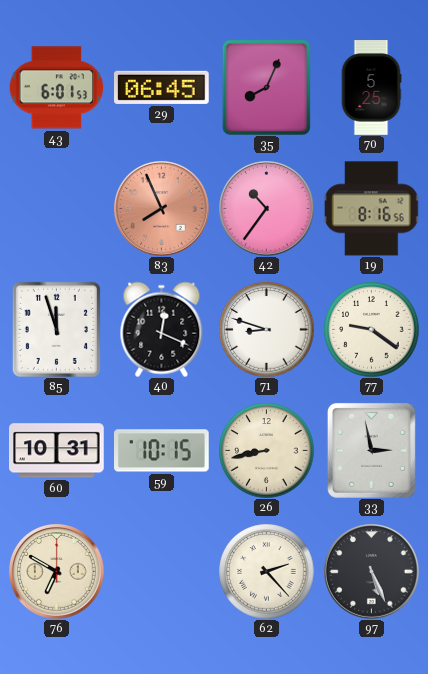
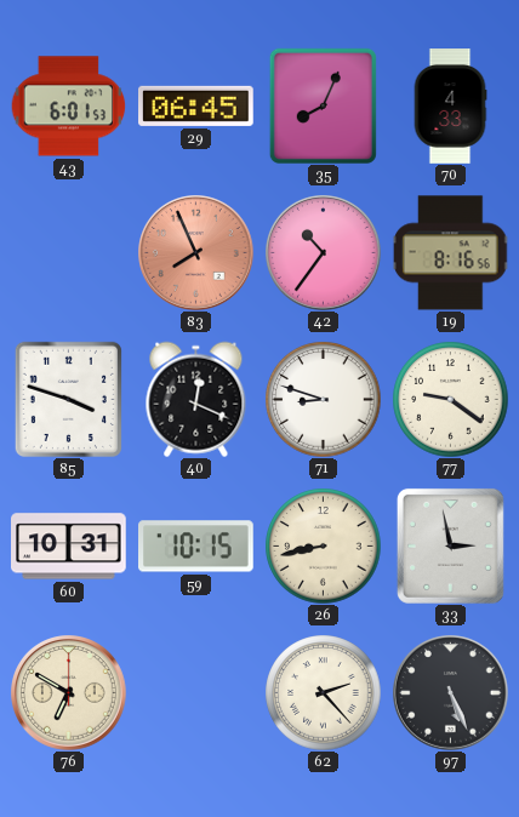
70: 5:25 -> 4:33
85: 11:57 -> 3:48
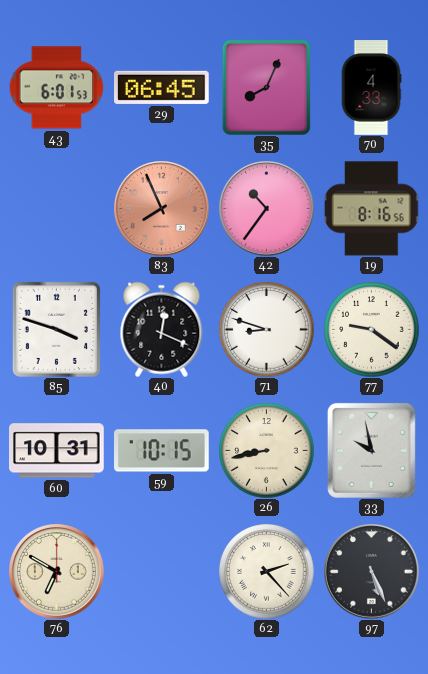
33: 2:58 -> 9:58
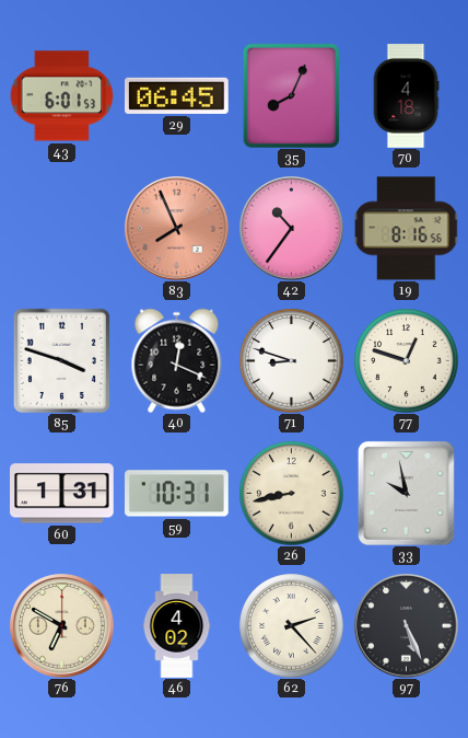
70: 4:33 -> 4:18
77: 9:21 -> 12:48
60: 10:31 -> 1:31
59: 10:15 -> 10:31
46: none -> 4:02
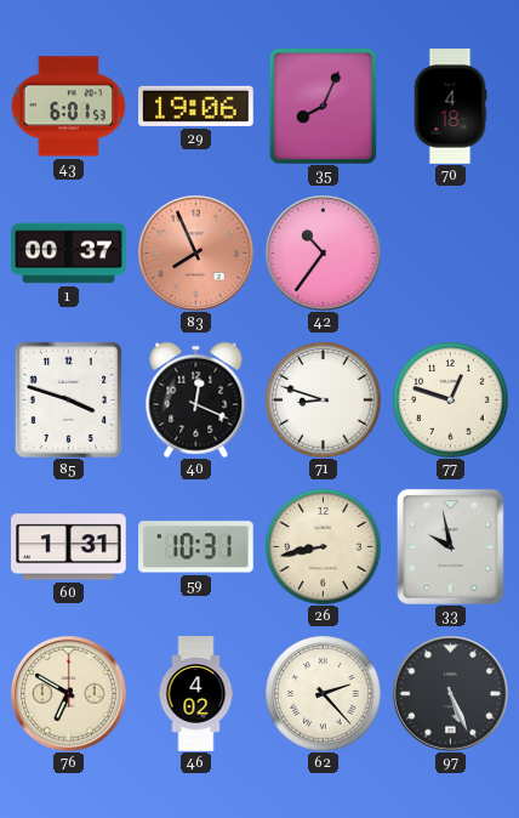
29: 06:45 -> 19:06
1: none -> 00:37
19: 8:16 -> none
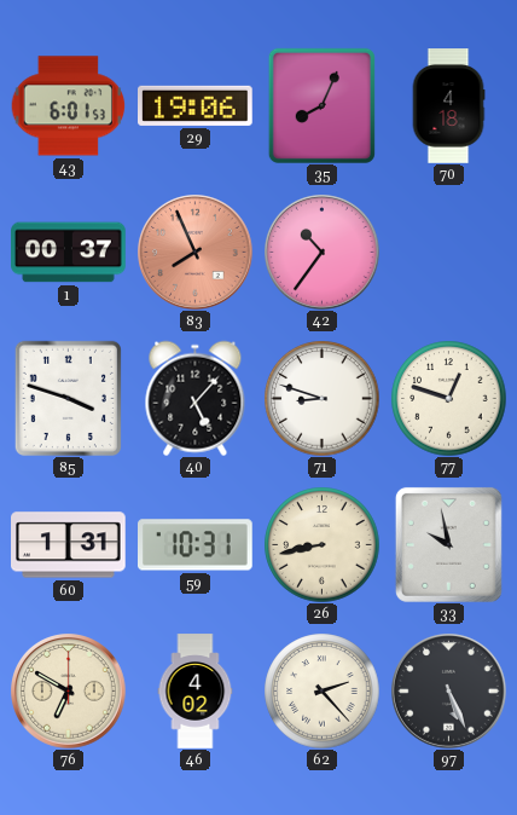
40: 12:19 -> 5:07
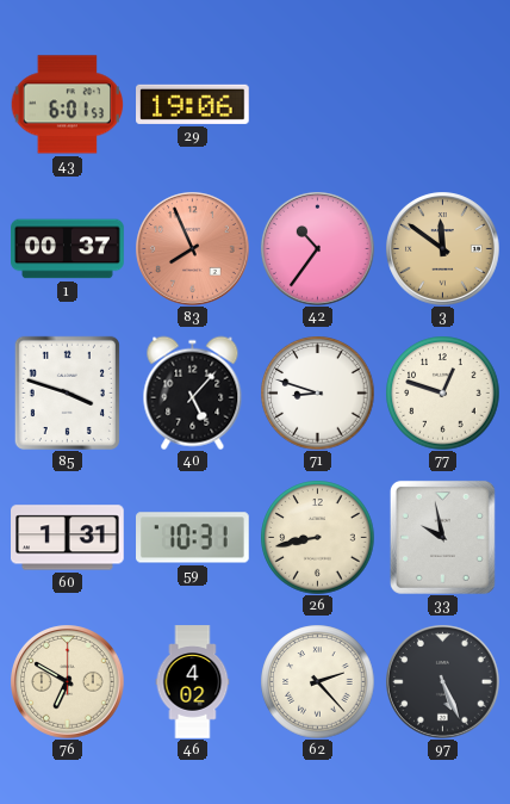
35: 8:04 -> none
70: 4:18 -> none
3: none -> 11:51
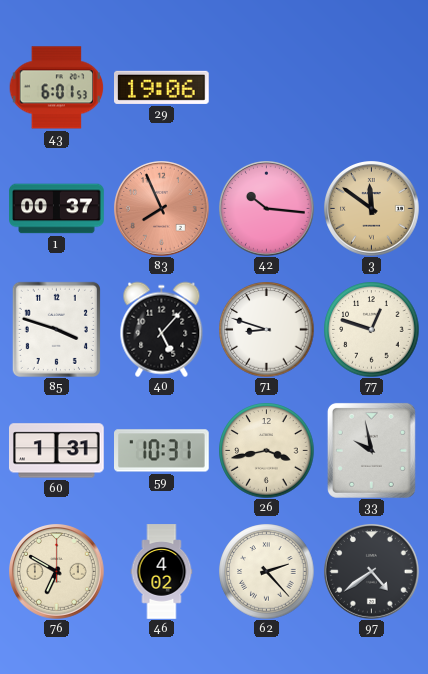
42: 10:36 -> 10:16
26: 8:43 -> 3:43
97: 5:26 -> 4:39
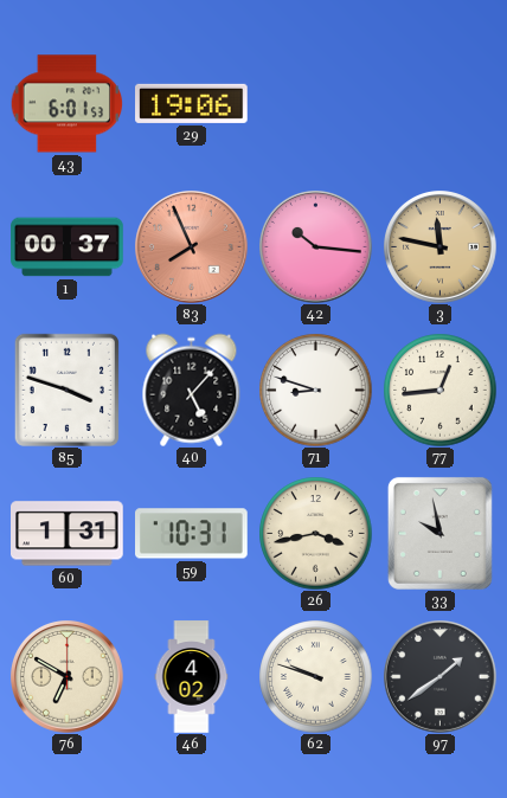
3: 11:51 -> 11:47
77: 12:48 -> 12:44
62: 2:23 -> 9:48
97: 4:39 -> 1:39
